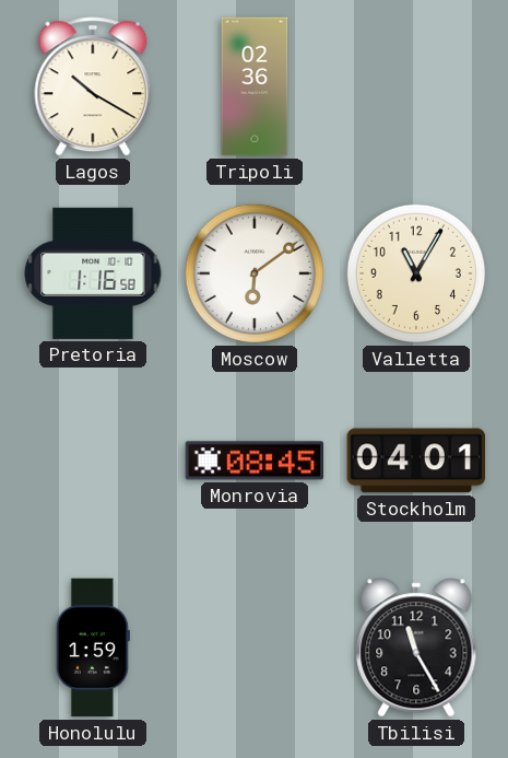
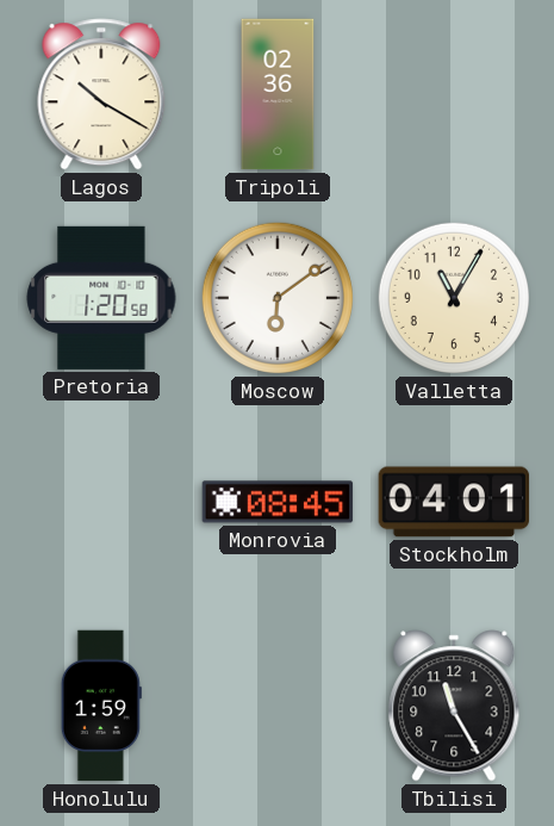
Pretoria: 1:16 -> 1:20
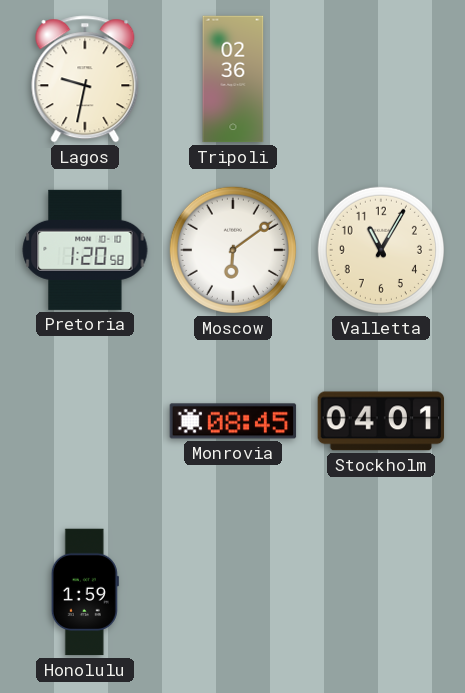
Lagos: 10:20 -> 9:32
Tbilisi: 11:25 -> none
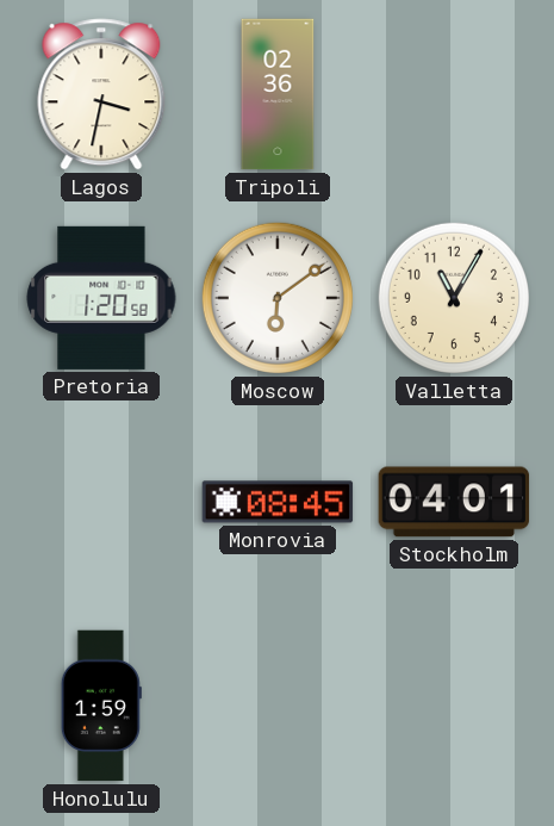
Lagos: 9:32 -> 3:32
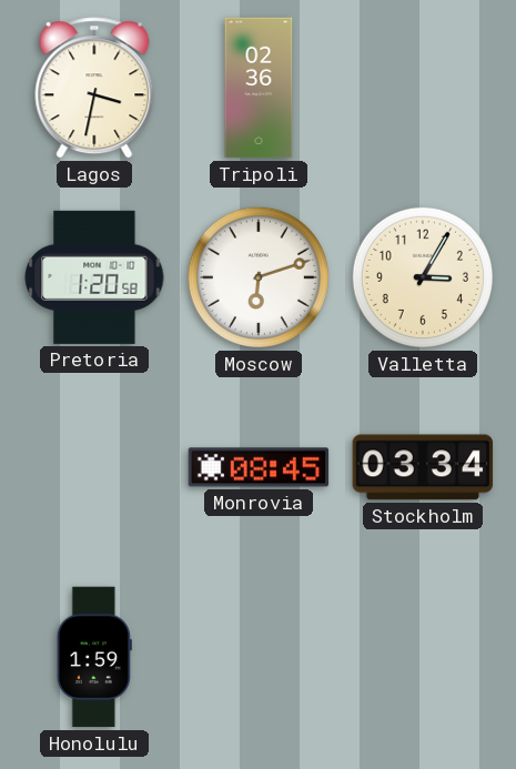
Moscow: 6:09 -> 6:12
Valletta: 11:05 -> 3:05
Stockholm: 04:01 -> 03:34
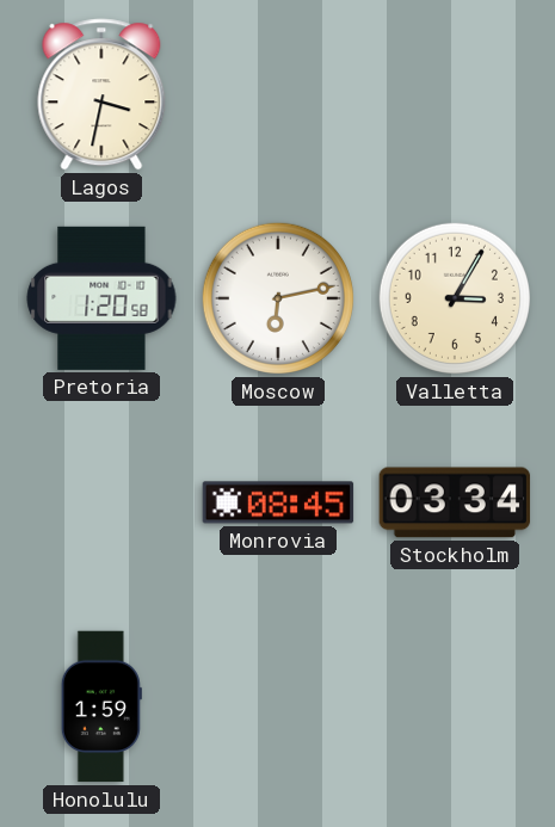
Tripoli: 02:36 -> none
Moscow: 6:12 -> 6:13
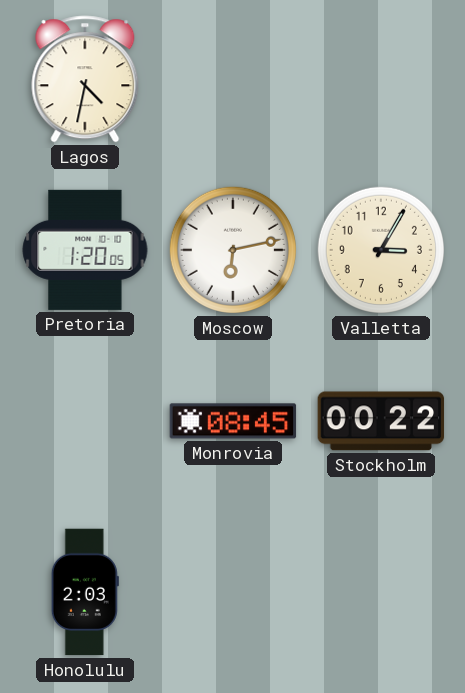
Lagos: 3:32 -> 4:32
Pretoria: 1:20:58 -> 1:20:05
Stockholm: 03:34 -> 00:22
Honolulu: 1:59 -> 2:03
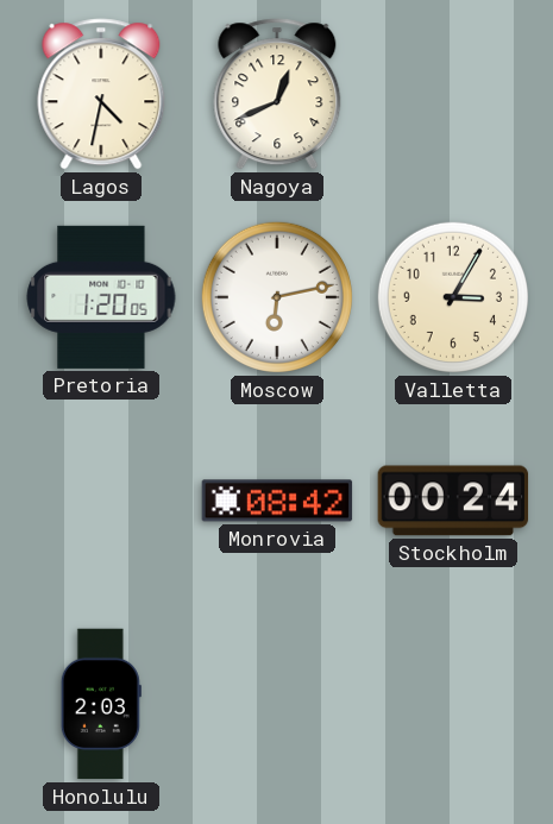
Nagoya: none -> 12:41
Monrovia: 08:45 -> 08:42
Stockholm: 00:22 -> 00:24
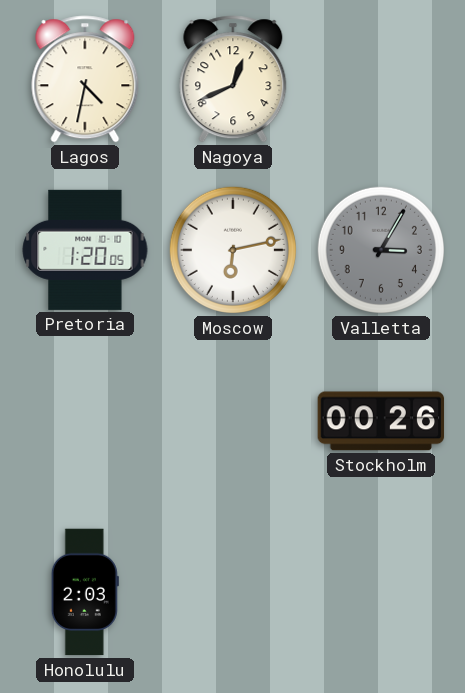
Valletta dial: cream -> grey
Monrovia: 08:42 -> none
Stockholm: 00:24 -> 00:26
